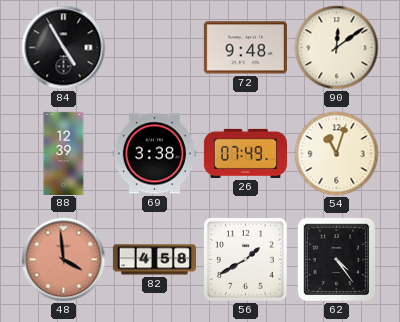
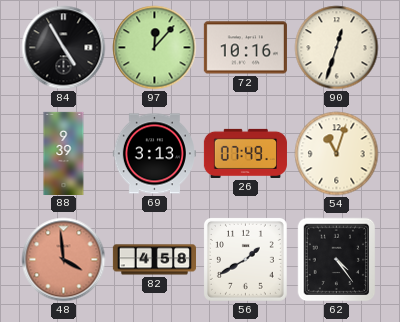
97: none -> 12:07
72: 9:48 -> 10:16
90: 12:09 -> 12:33
88: 12:39 -> 9:39
69: 3:38 -> 3:13
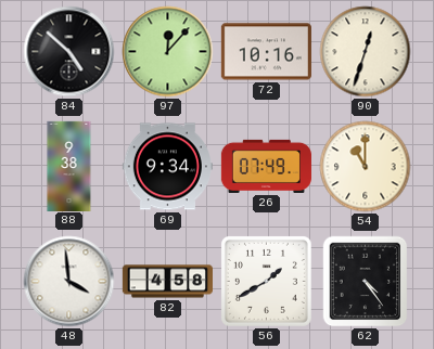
84: 4:55 -> 4:52
88: 9:39 -> 9:38
69: 3:13 -> 9:34
54: 11:03 -> 11:00
48 dial: salmon -> white
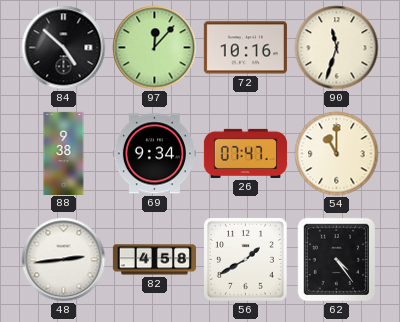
90: 12:33 -> 11:33
26: 07:49 -> 07:47
48: 3:59 -> 2:44
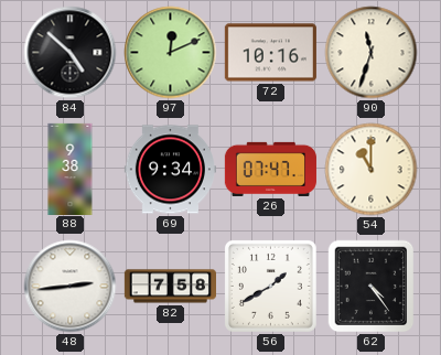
97: 12:07 -> 12:11
82: 4:58 -> 7:58
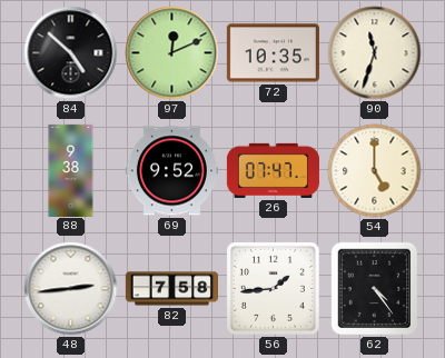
72: 10:16 -> 10:35
69: 9:34 -> 9:52
54: 11:00 -> 5:00
56: 1:40 -> 1:44
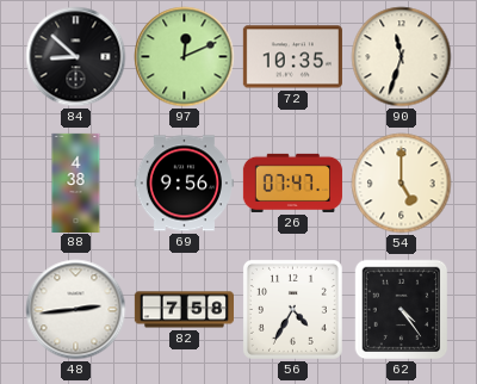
84: 4:52 -> 8:52
88: 9:38 -> 4:38
69: 9:52 -> 9:56
56: 1:44 -> 4:35
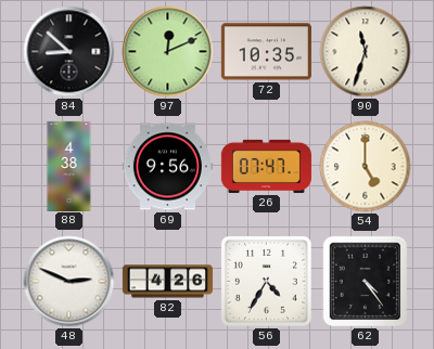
48: 2:44 -> 2:49
82: 7:58 -> 4:26
